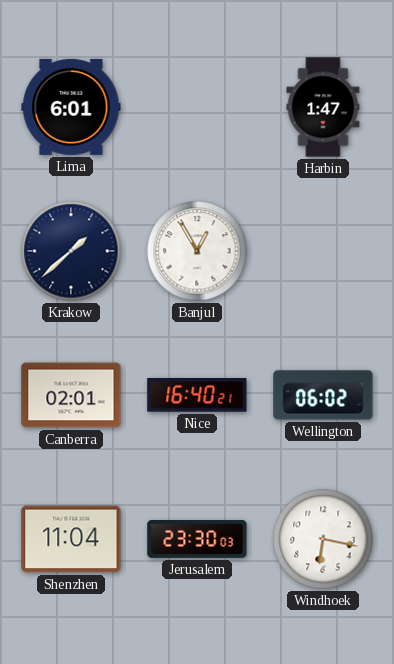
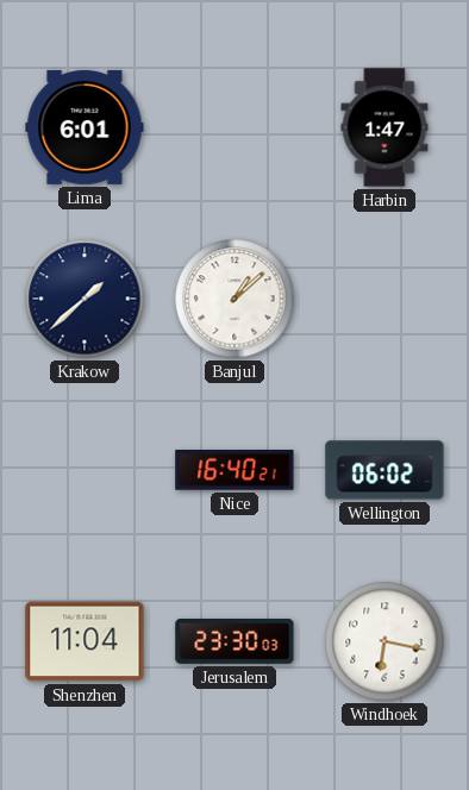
Banjul: 12:55 -> 1:08
Canberra: 02:01 -> none
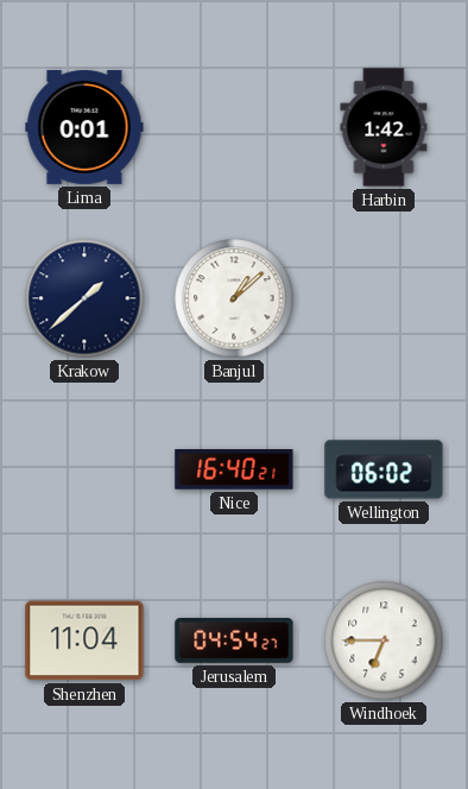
Lima: 6:01 -> 0:01
Harbin: 1:47 -> 1:42
Jerusalem: 23:30 -> 04:54
Windhoek: 6:17 -> 6:45
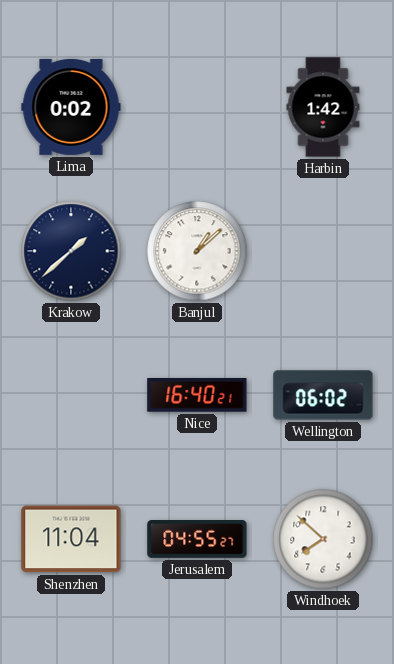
Lima: 0:01 -> 0:02
Jerusalem: 04:54 -> 04:55
Windhoek: 6:45 -> 7:52
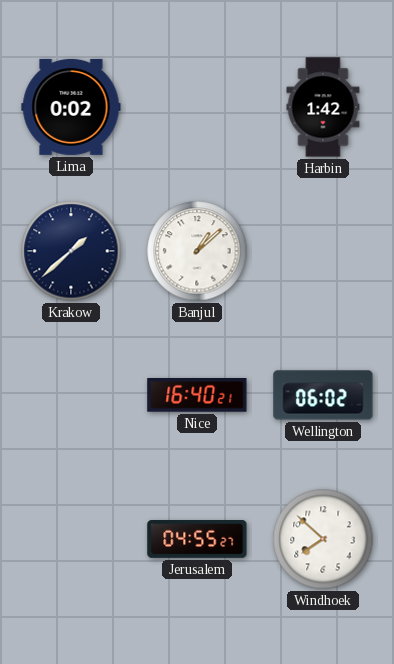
Shenzhen: 11:04 -> none
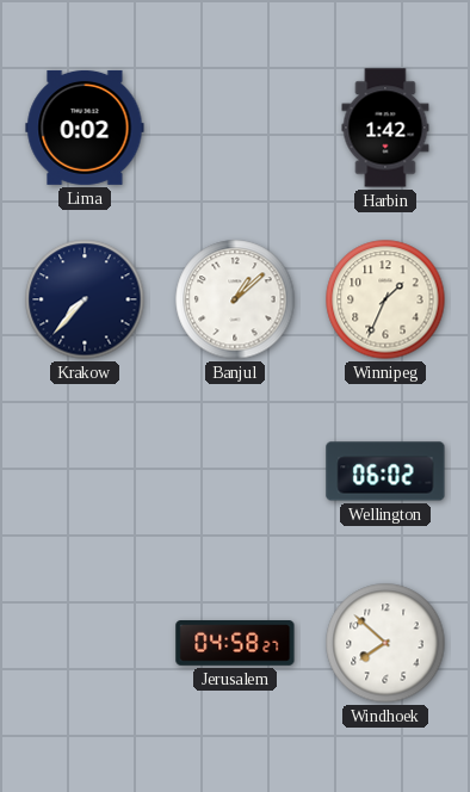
Krakow: 1:38 -> 7:37
Winnipeg: none -> 1:34
Nice: 16:40 -> none
Jerusalem: 04:55 -> 04:58
